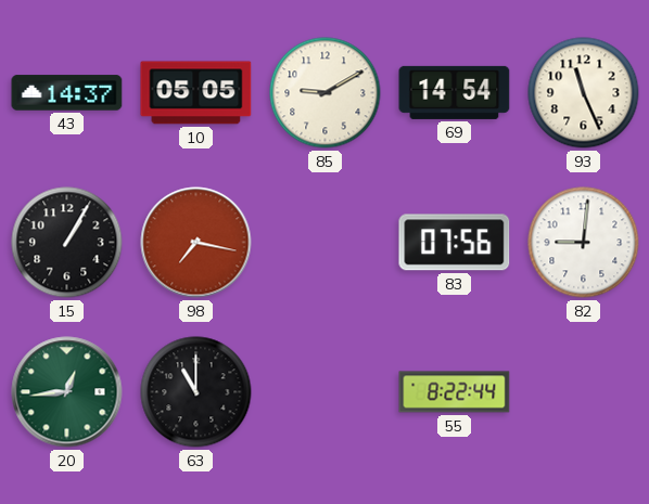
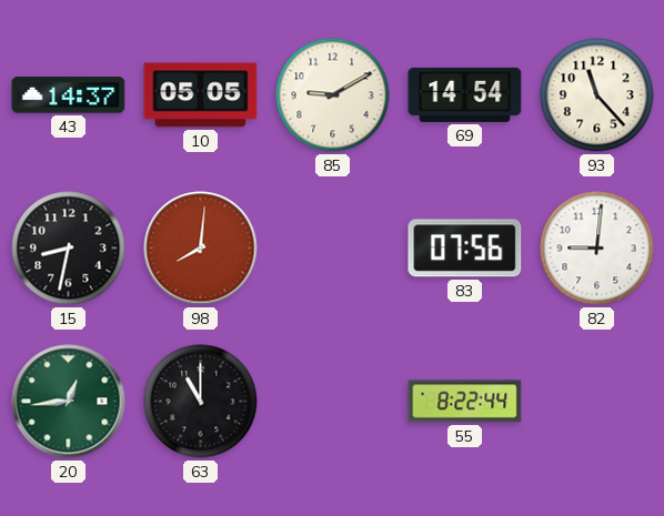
93: 11:26 -> 11:23
15: 1:05 -> 8:32
98: 7:17 -> 8:01
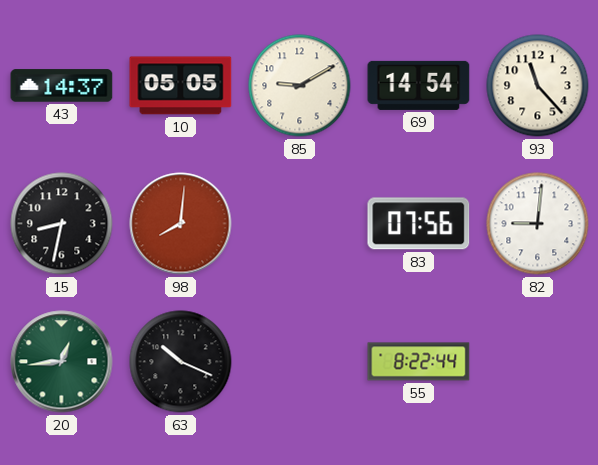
63: 11:00 -> 10:19
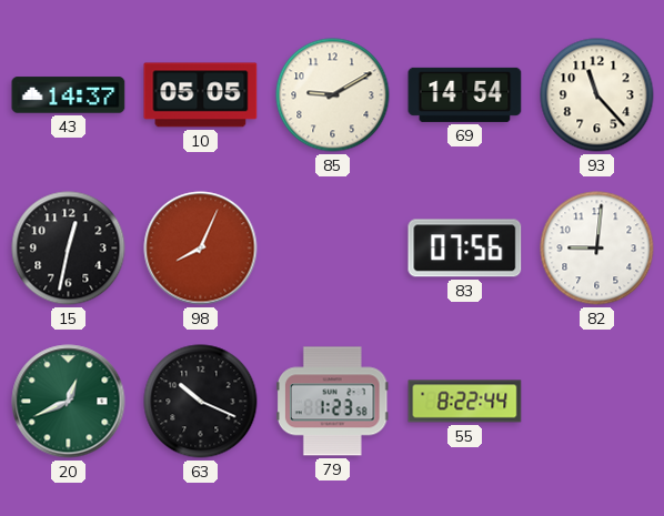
15: 8:32 -> 12:32
98: 8:01 -> 8:04
20: 12:44 -> 12:41
79: none -> 1:23
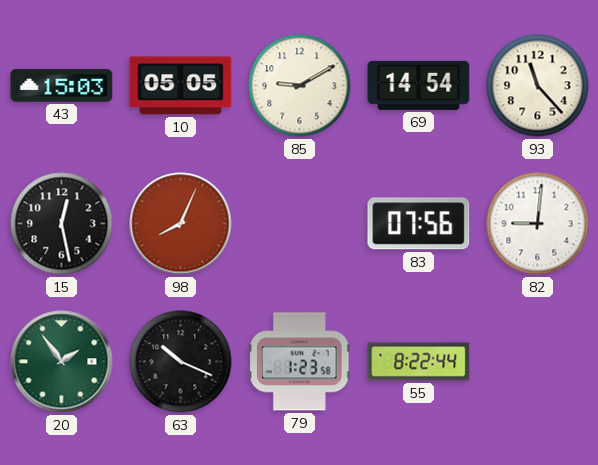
43: 14:37 -> 15:03
15: 12:32 -> 12:28
20: 12:41 -> 1:54
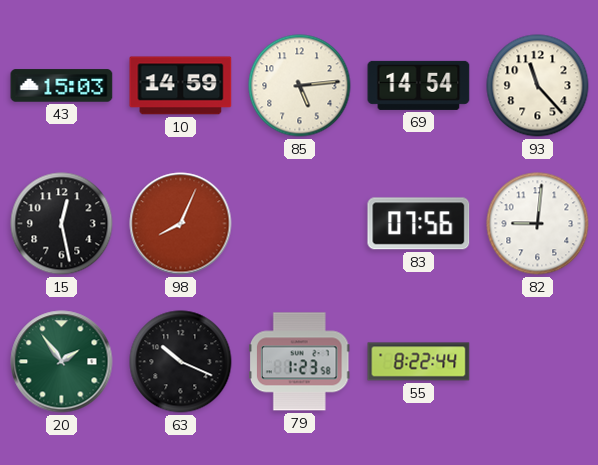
10: 05:05 -> 14:59
85: 9:10 -> 5:14
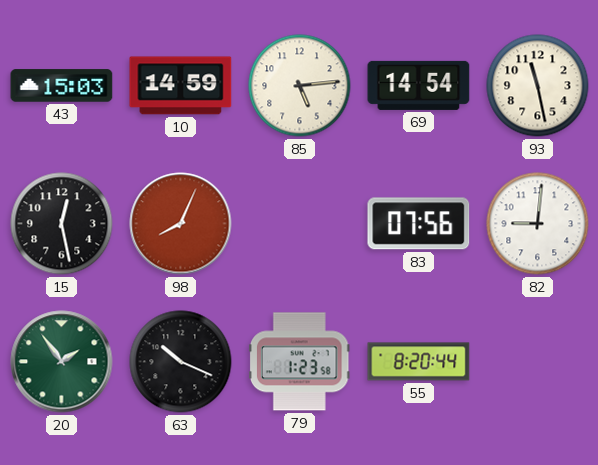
93: 11:23 -> 11:28
55: 8:22 -> 8:20
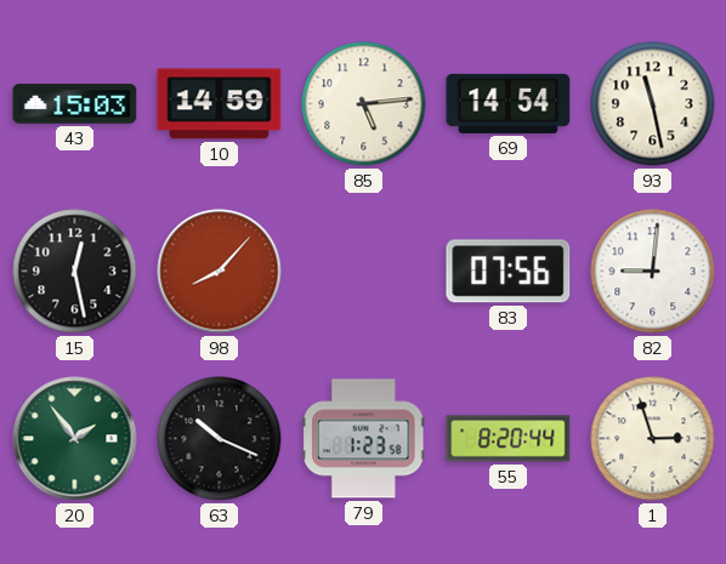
98: 8:04 -> 8:07
1: none -> 2:57
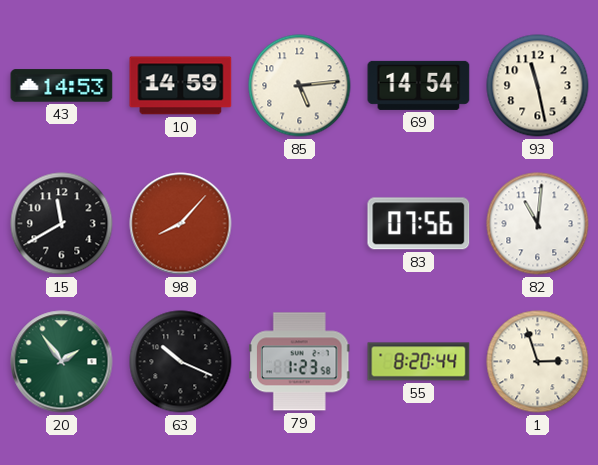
43: 15:03 -> 14:53
15: 12:28 -> 11:40
82: 9:01 -> 11:01
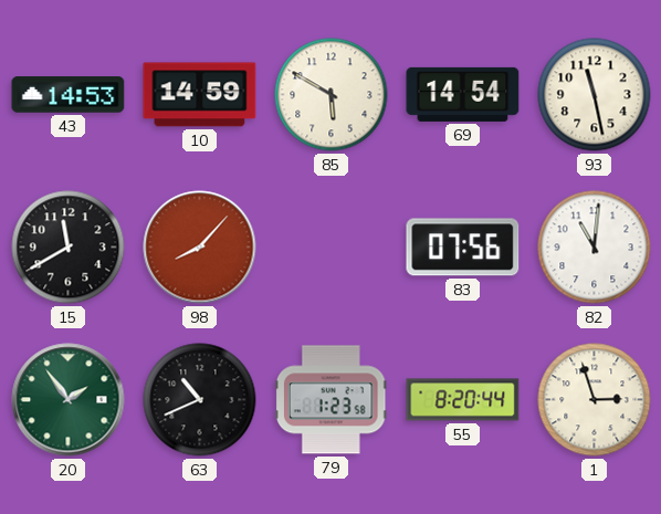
85: 5:14 -> 5:50
63: 10:19 -> 10:41
